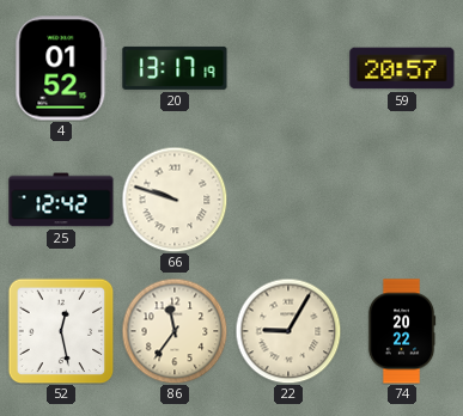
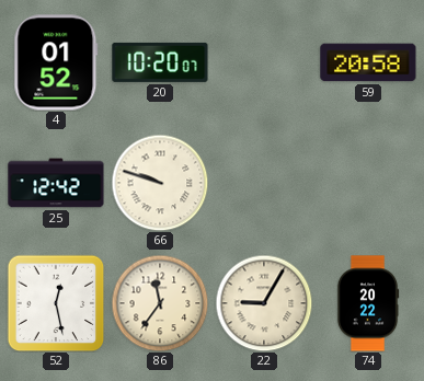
20: 13:17 -> 10:20
59: 20:57 -> 20:58
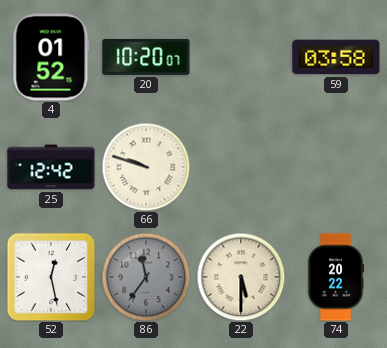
59: 20:58 -> 03:58
86 dial: cream -> grey
22: 9:05 -> 5:30
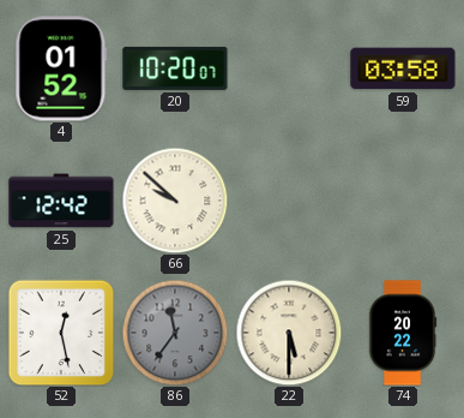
66: 9:48 -> 9:52
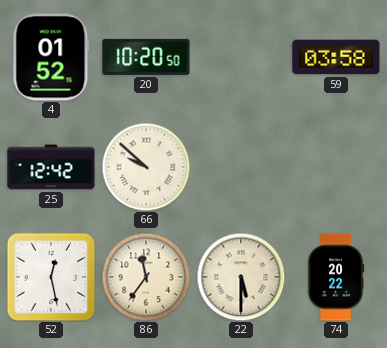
20: 10:20:07 -> 10:20:50
86 dial: grey -> cream
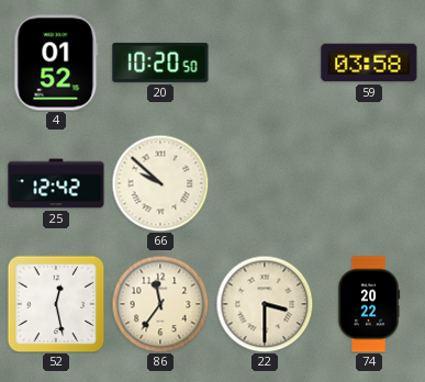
22: 5:30 -> 3:30
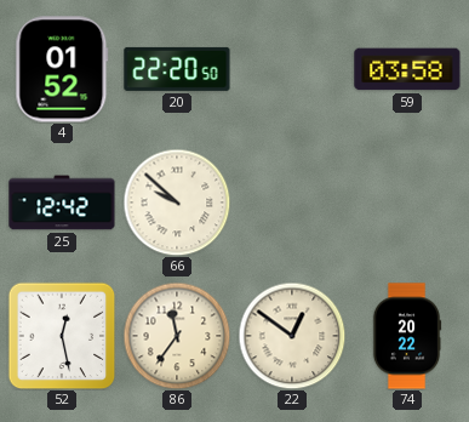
20: 10:20 -> 22:20
22: 3:30 -> 12:51
